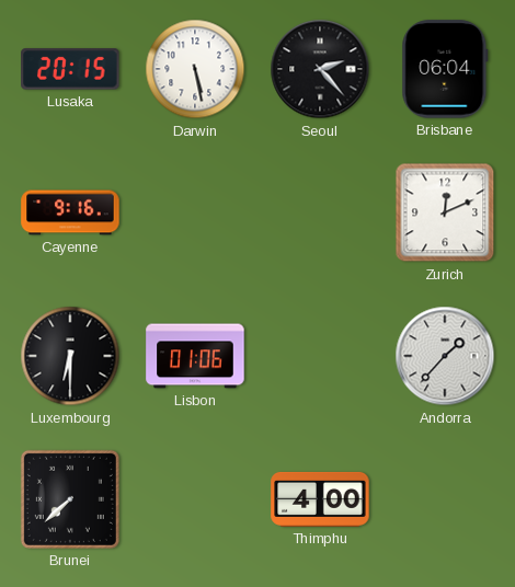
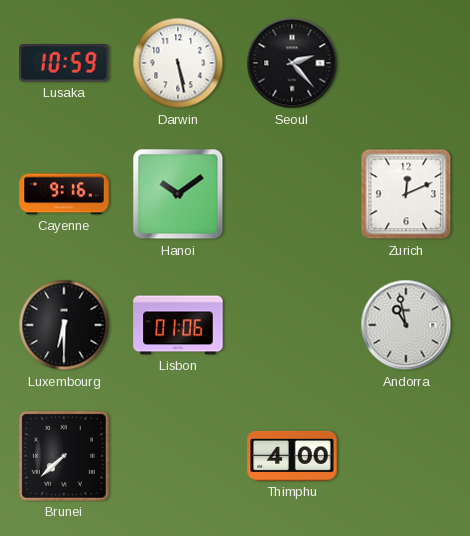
Lusaka: 20:15 -> 10:59
Brisbane: 06:04 -> none
Hanoi: none -> 10:09
Andorra: 1:37 -> 10:58
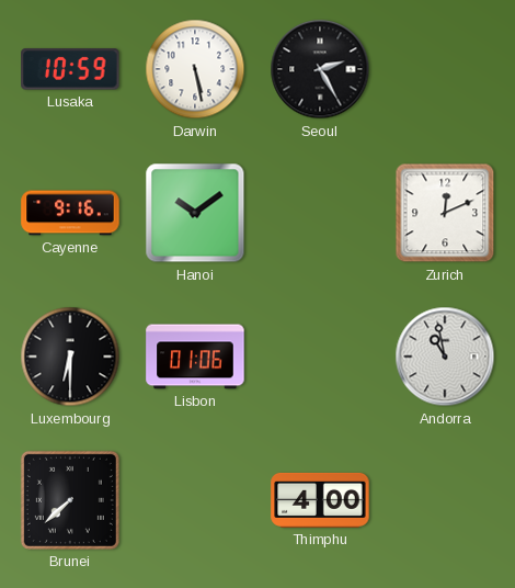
Seoul: 2:23 -> 2:25
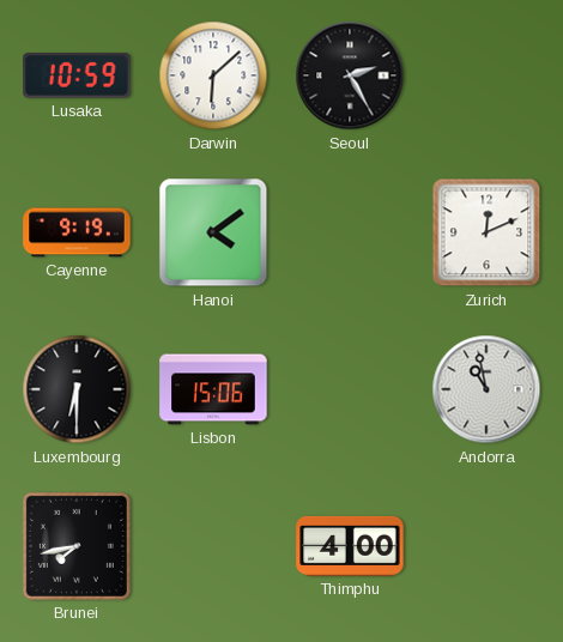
Darwin: 5:28 -> 6:08
Cayenne: 9:16 -> 9:19
Hanoi: 10:09 -> 4:09
Lisbon: 01:06 -> 15:06
Brunei: 7:38 -> 7:43
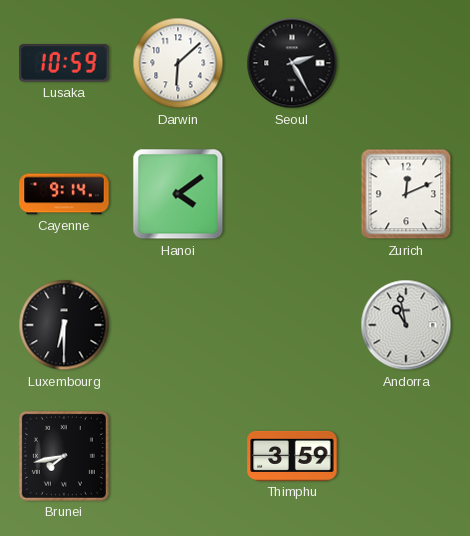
Cayenne: 9:19 -> 9:14
Lisbon: 15:06 -> none
Thimphu: 4:00 -> 3:59
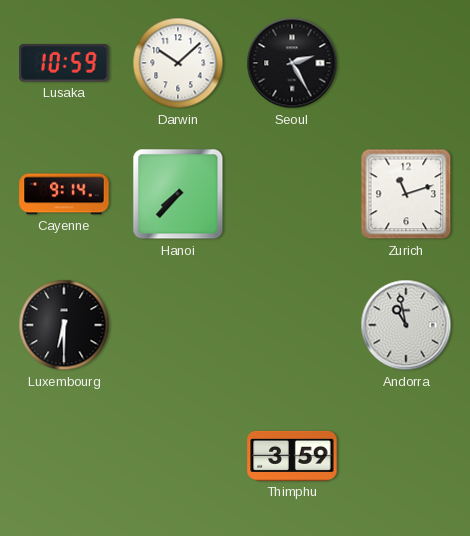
Darwin: 6:08 -> 10:08
Hanoi: 4:09 -> 7:37
Zurich: 12:11 -> 11:12
Brunei: 7:43 -> none
